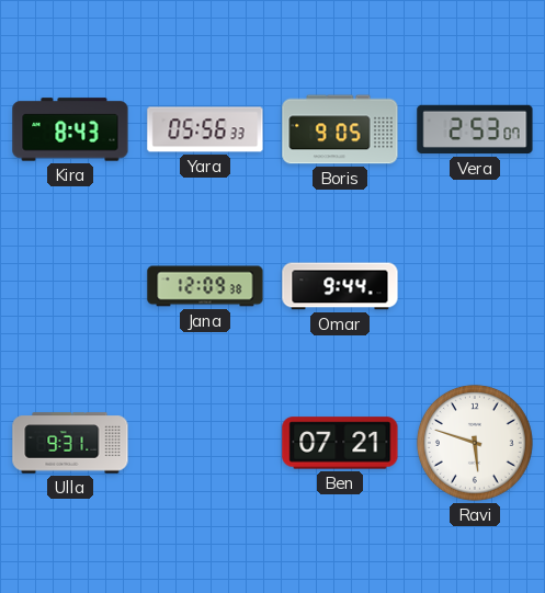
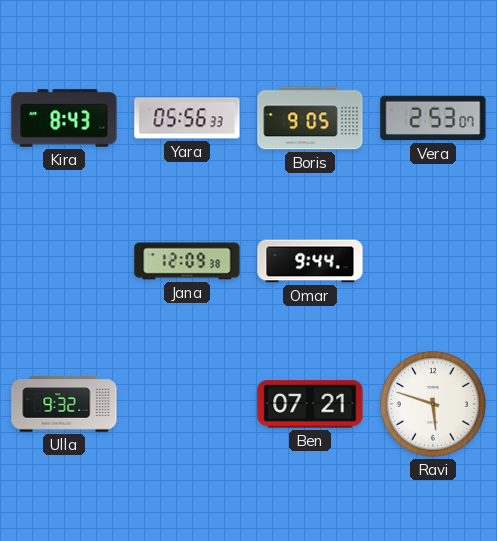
Ulla: 9:31 -> 9:32
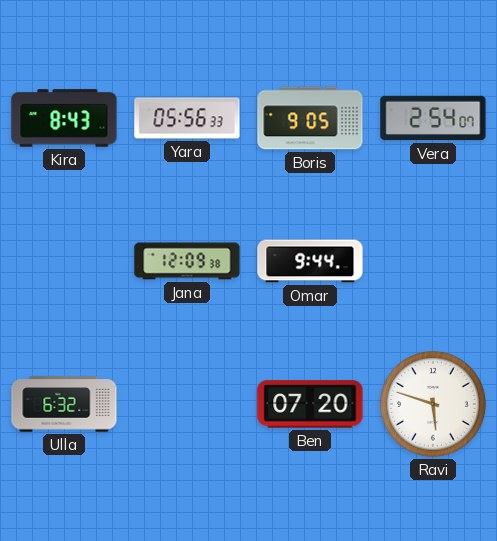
Vera: 2:53 -> 2:54
Ulla: 9:32 -> 6:32
Ben: 07:21 -> 07:20
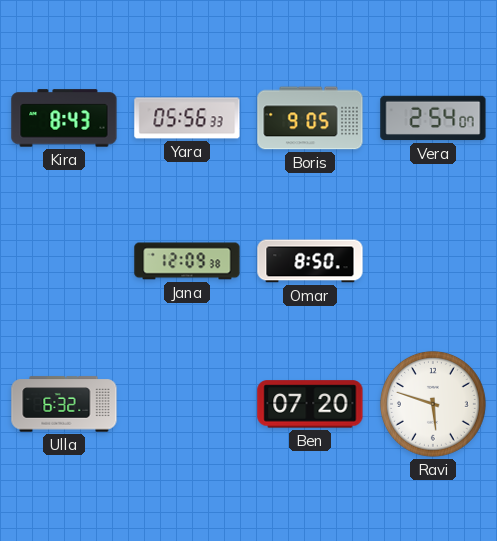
Omar: 9:44 -> 8:50
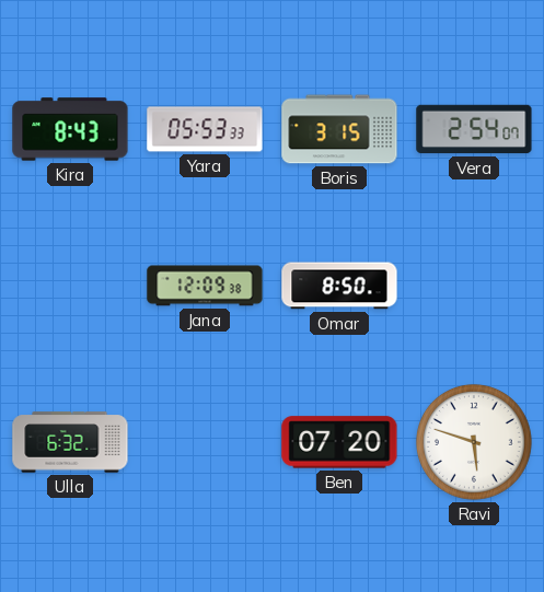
Yara: 05:56 -> 05:53
Boris: 9:05 -> 3:15
